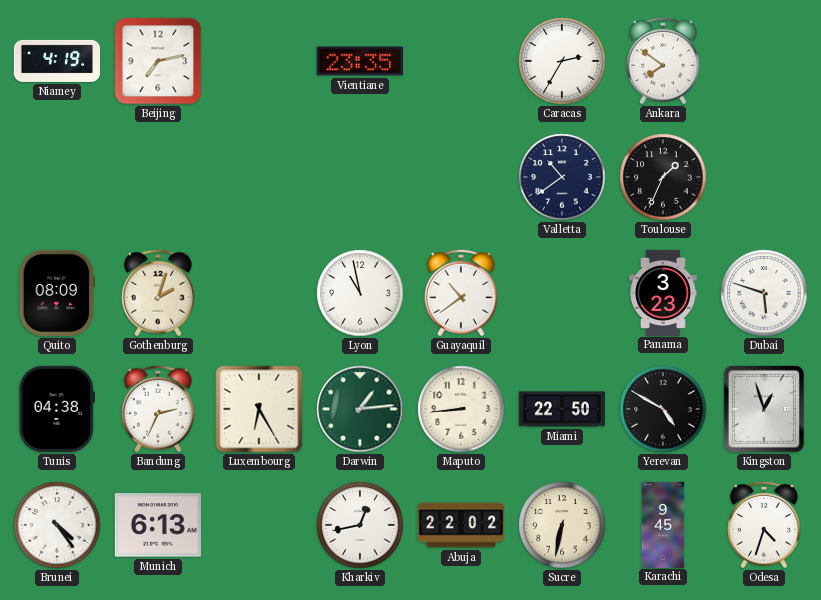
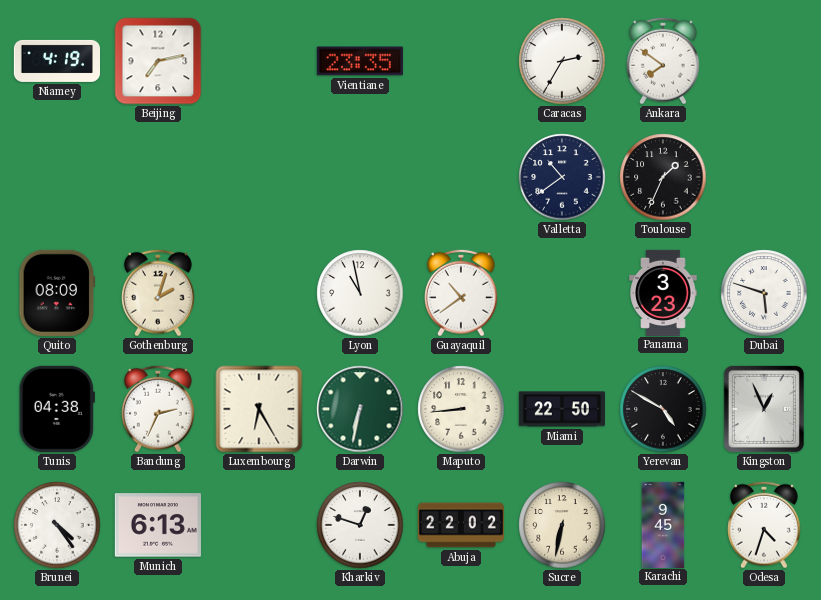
Darwin: 1:14 -> 6:32
Kingston: 12:57 -> 12:56
Kharkiv: 12:43 -> 12:48
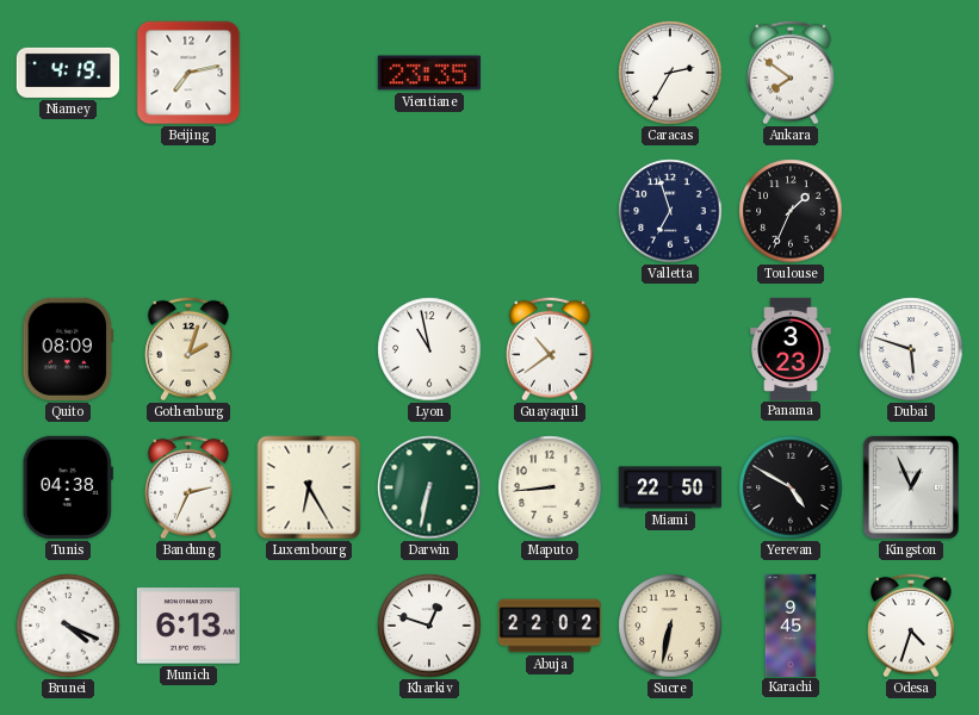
Valletta: 10:39 -> 6:57
Brunei: 4:24 -> 4:19
